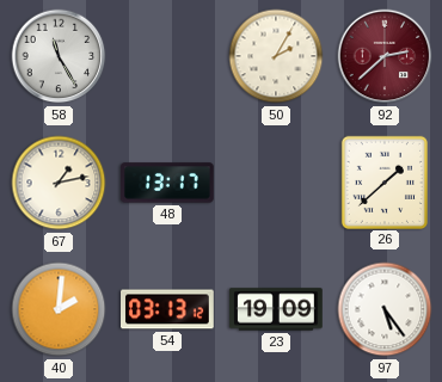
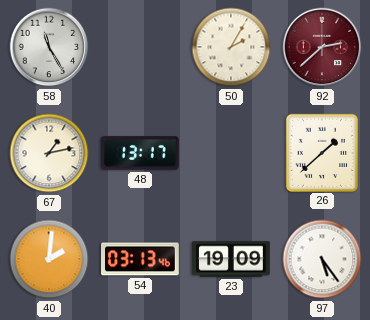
54: 03:13:12 -> 03:13:46
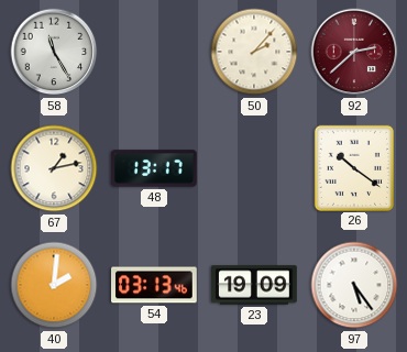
50: 2:05 -> 2:07
26: 1:38 -> 10:21
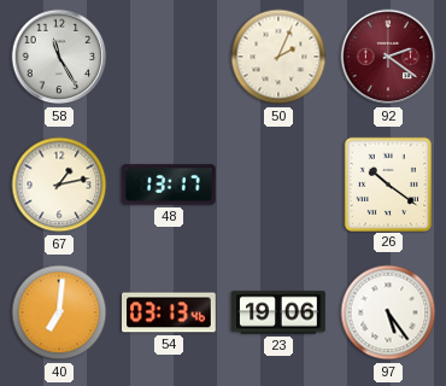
50: 2:07 -> 2:04
92: 2:38 -> 2:21
40: 2:01 -> 7:01
23: 19:09 -> 19:06
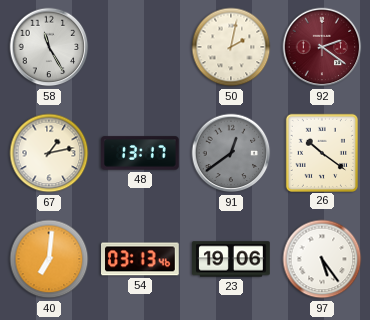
50: 2:04 -> 2:02
91: none -> 12:39
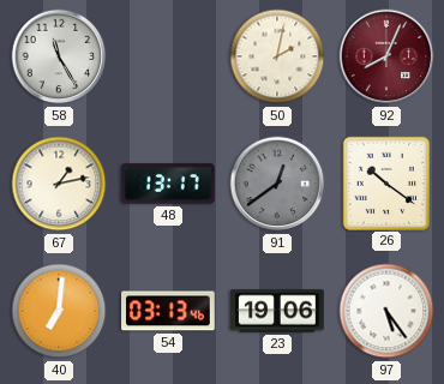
92: 2:21 -> 8:04
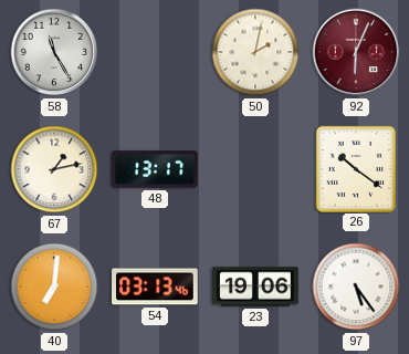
92: 8:04 -> 6:04
91: 12:39 -> none
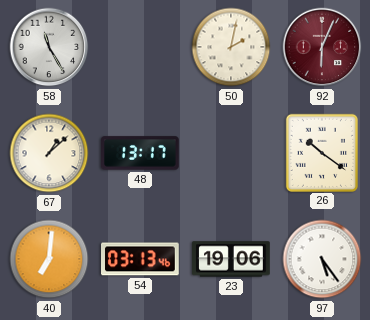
67: 1:13 -> 1:08
